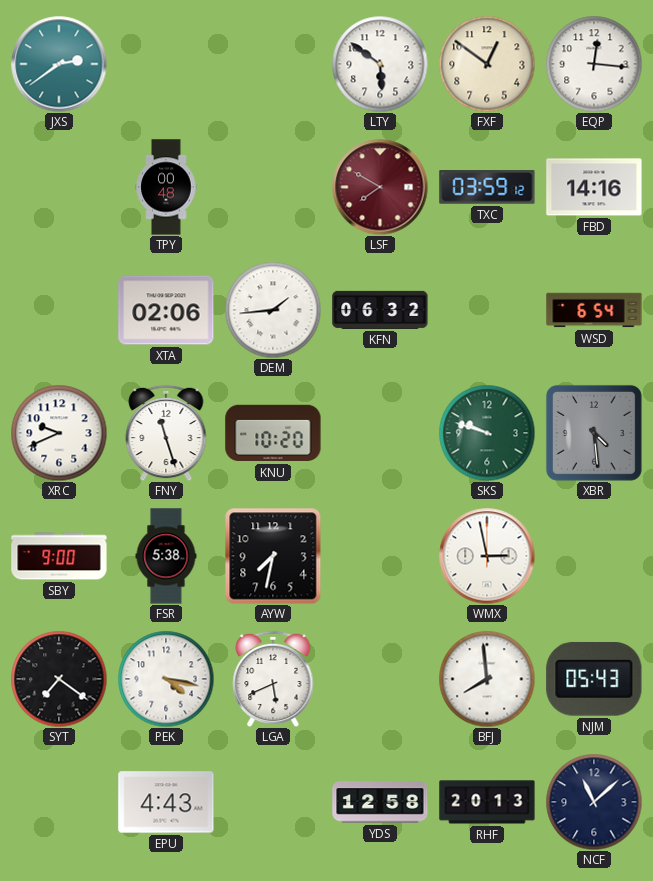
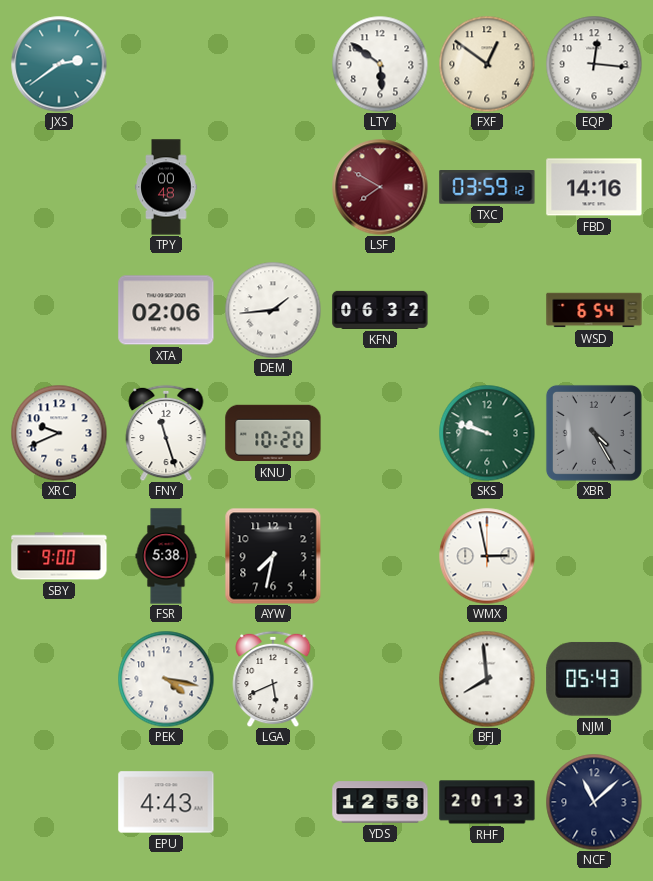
XBR: 4:29 -> 4:25
SYT: 7:21 -> none
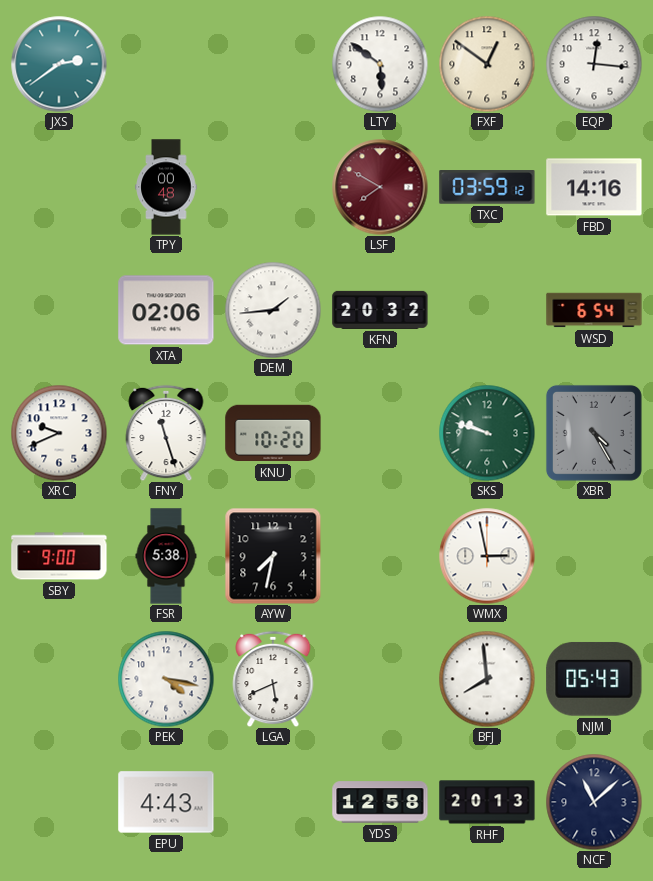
KFN: 06:32 -> 20:32
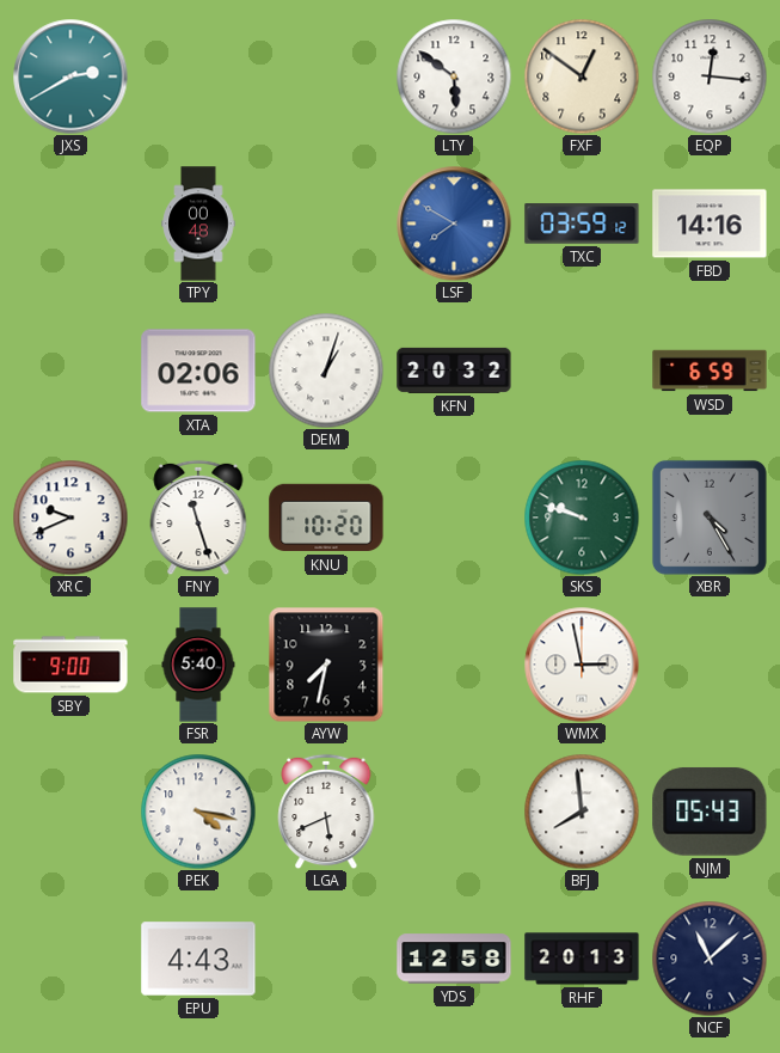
JXS: 2:39 -> 2:40
LSF dial: burgundy -> blue
DEM: 1:44 -> 1:03
WSD: 6:54 -> 6:59
FSR: 5:38 -> 5:40
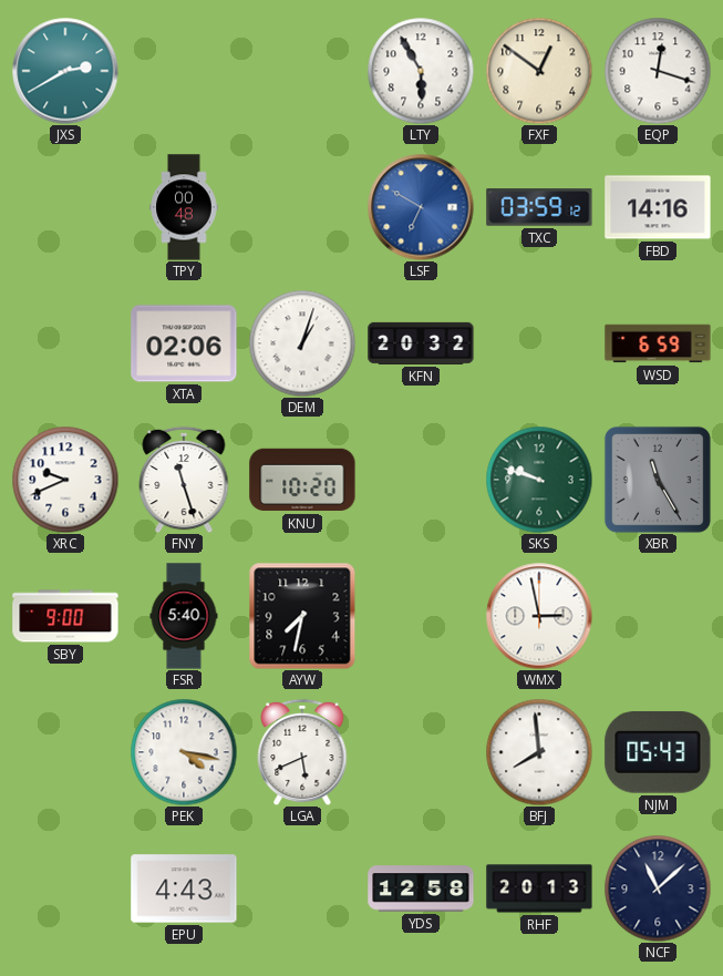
LTY: 5:51 -> 5:55
EQP: 12:16 -> 12:18
LSF: 7:50 -> 6:50
XBR: 4:25 -> 11:25
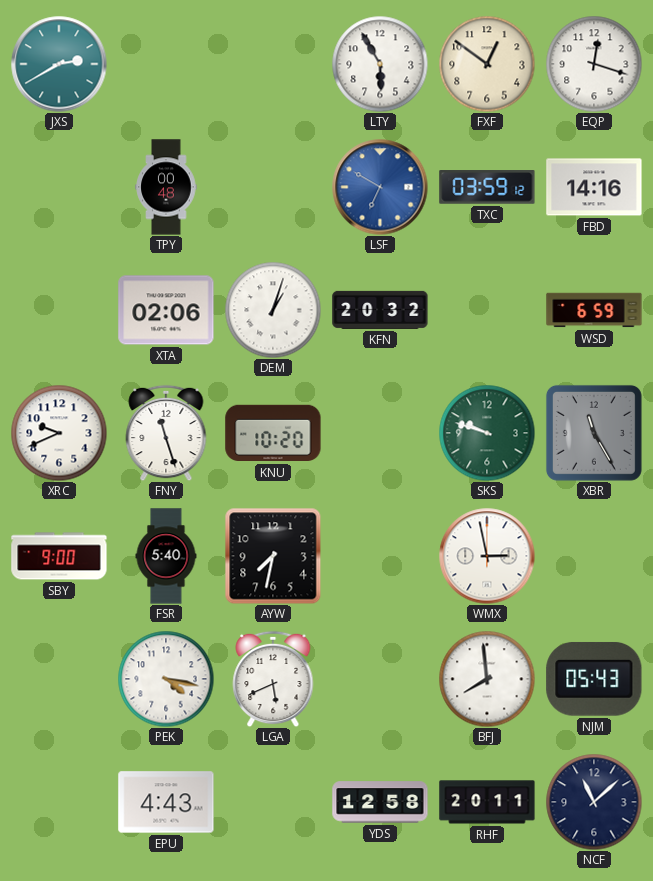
RHF: 20:13 -> 20:11
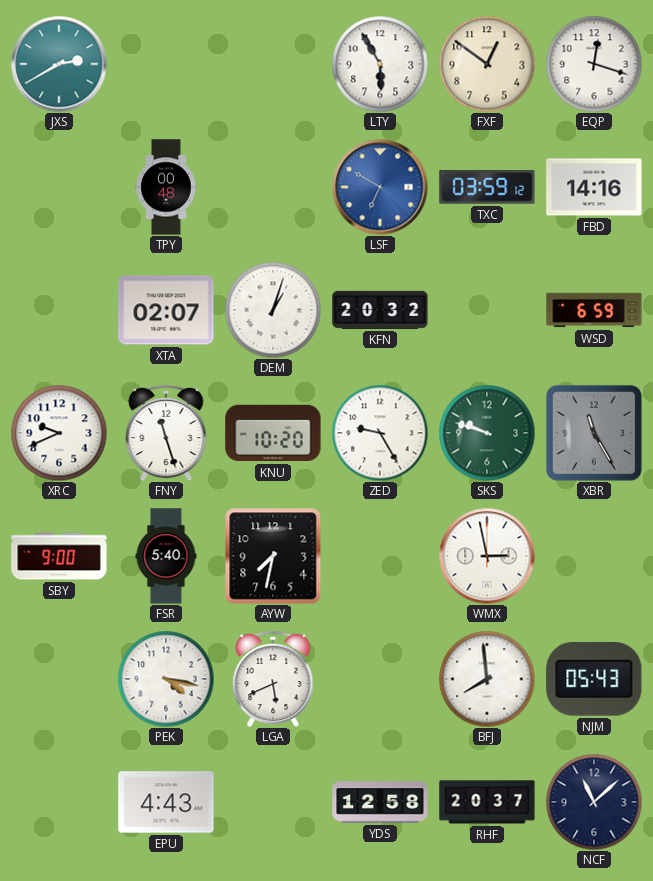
XTA: 02:06 -> 02:07
ZED: none -> 9:25
RHF: 20:11 -> 20:37
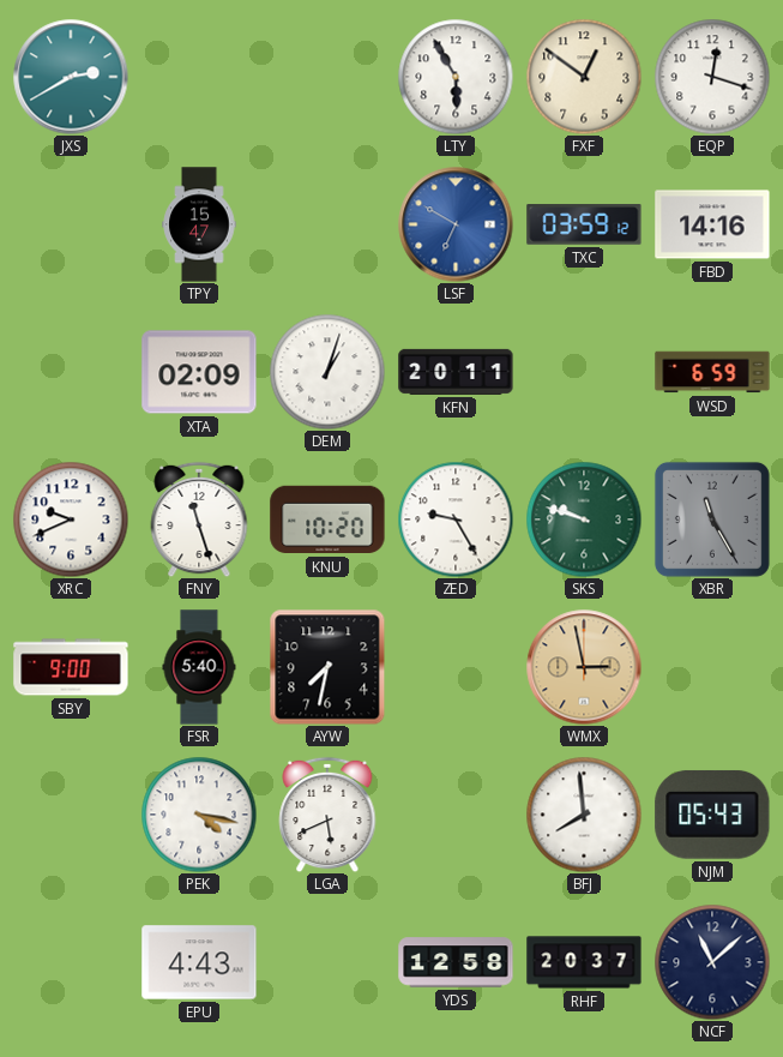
TPY: 00:48 -> 15:47
XTA: 02:07 -> 02:09
KFN: 20:32 -> 20:11
WMX dial: white -> champagne
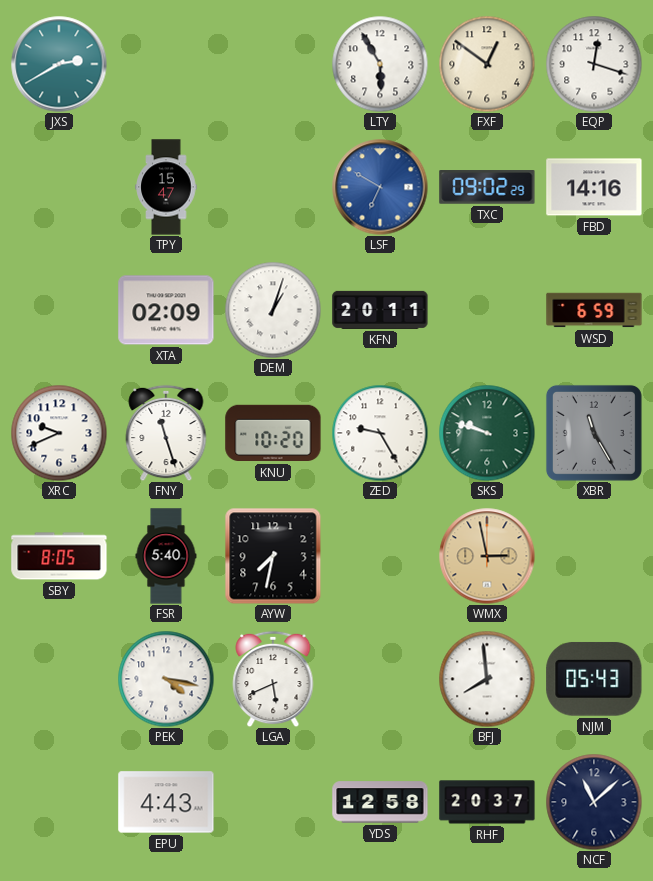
TXC: 03:59 -> 09:02
SBY: 9:00 -> 8:05
